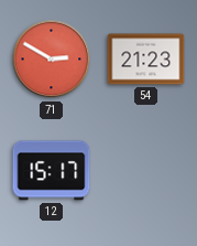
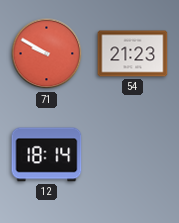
71: 2:50 -> 9:50
12: 15:17 -> 18:14
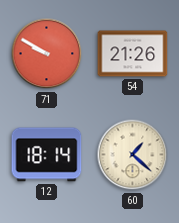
54: 21:23 -> 21:26
60: none -> 1:22
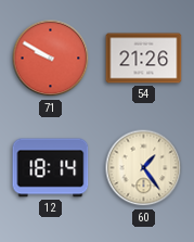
60: 1:22 -> 1:24
